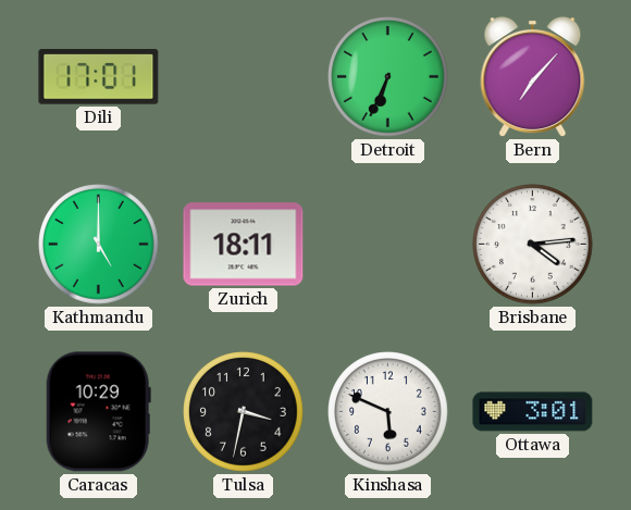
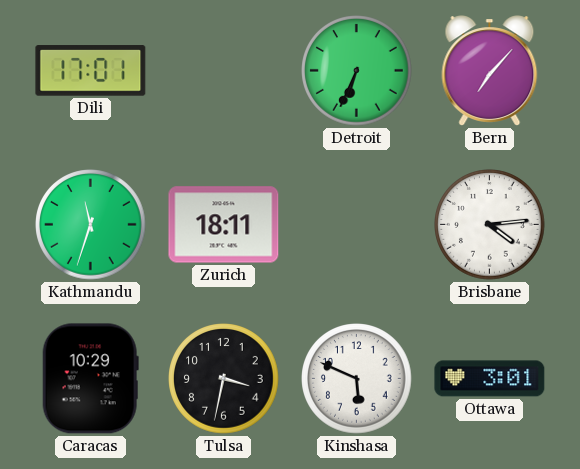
Kathmandu: 5:00 -> 11:33
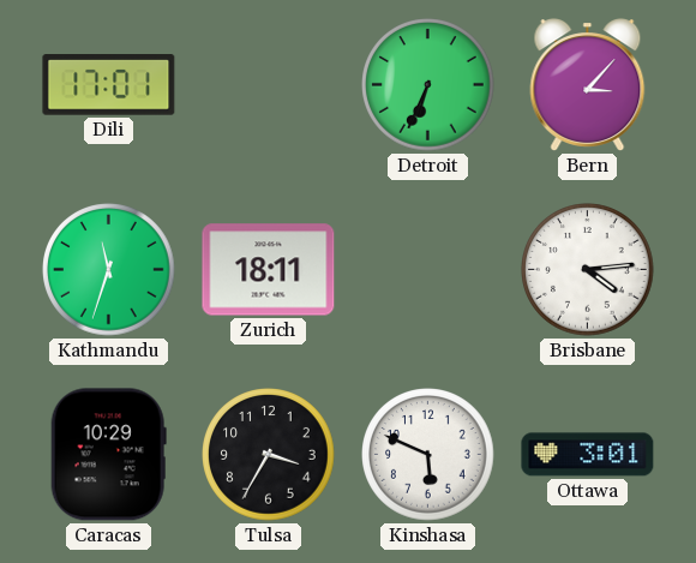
Bern: 7:07 -> 3:07
Tulsa: 3:32 -> 3:35
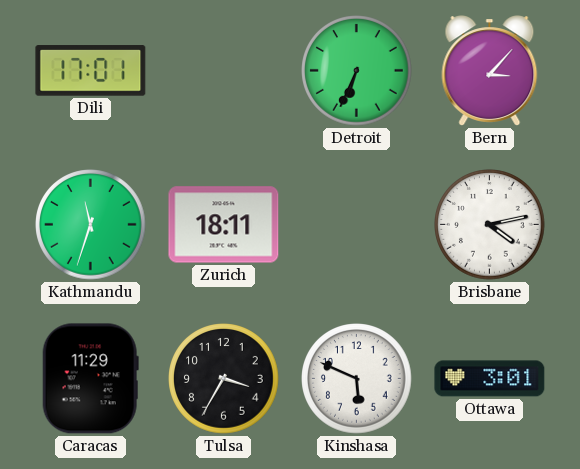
Brisbane: 4:14 -> 4:13
Caracas: 10:29 -> 11:29
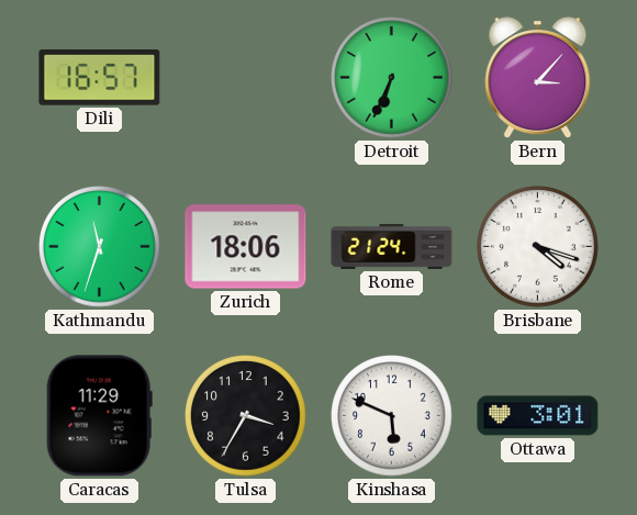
Dili: 17:01 -> 16:57
Zurich: 18:11 -> 18:06
Rome: none -> 21:24
Brisbane: 4:13 -> 4:18
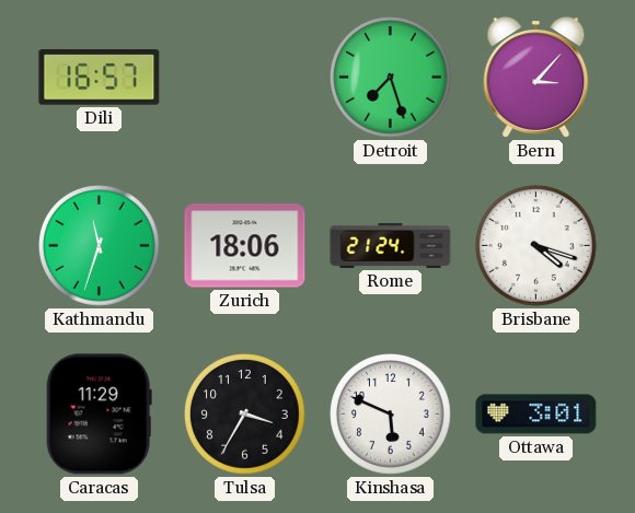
Detroit: 6:34 -> 7:27
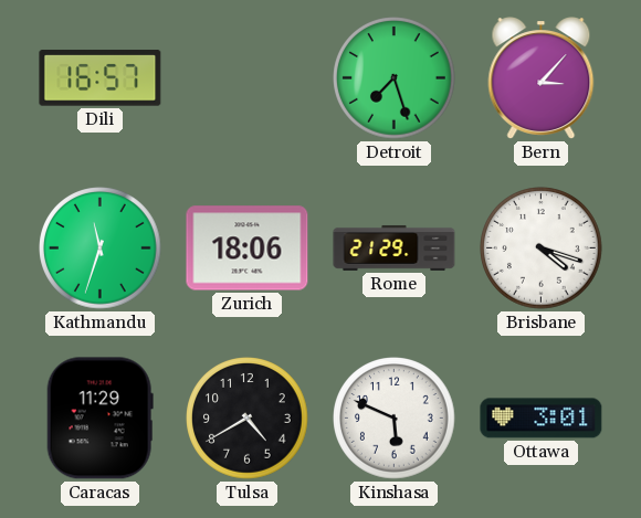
Rome: 21:24 -> 21:29
Tulsa: 3:35 -> 4:40
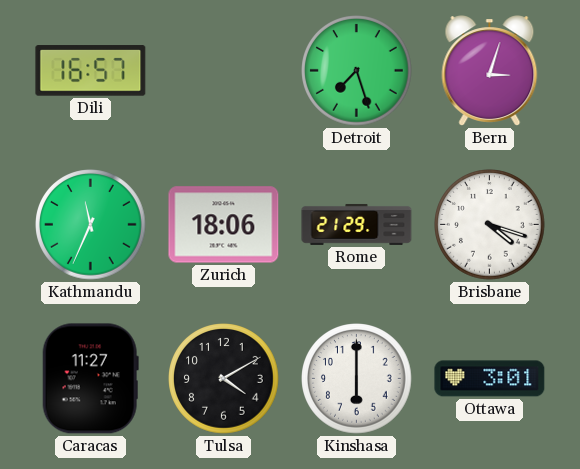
Bern: 3:07 -> 3:03
Kathmandu: 11:33 -> 11:34
Caracas: 11:29 -> 11:27
Tulsa: 4:40 -> 4:10
Kinshasa: 5:49 -> 6:00
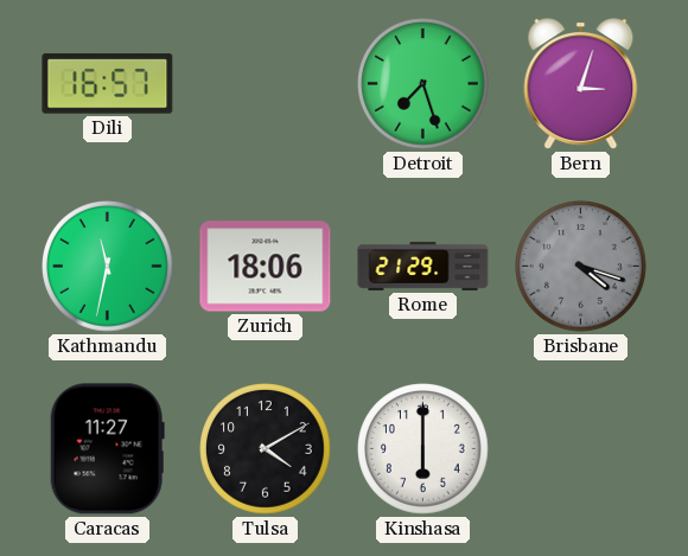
Kathmandu: 11:34 -> 11:32
Brisbane dial: white -> grey
Ottawa: 3:01 -> none
